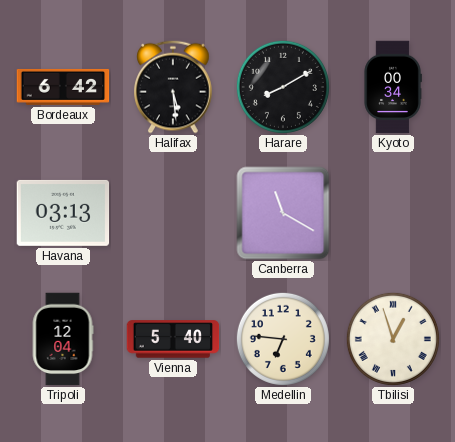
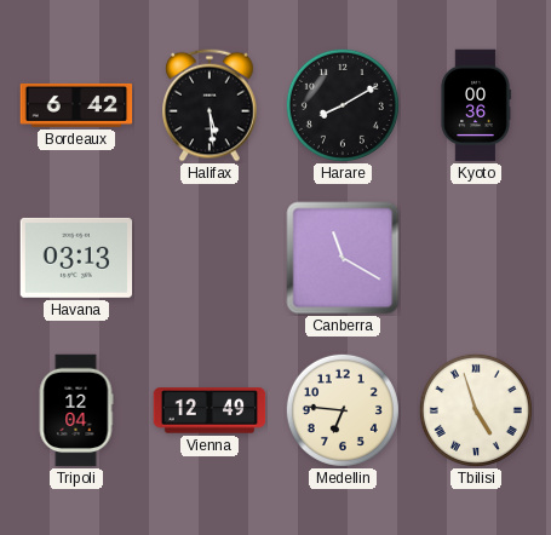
Kyoto: 00:34 -> 00:36
Vienna: 5:40 -> 12:49
Tbilisi: 12:57 -> 4:57
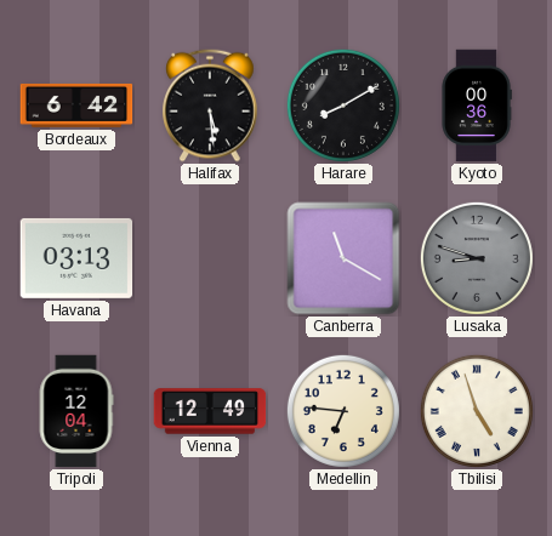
Lusaka: none -> 8:48
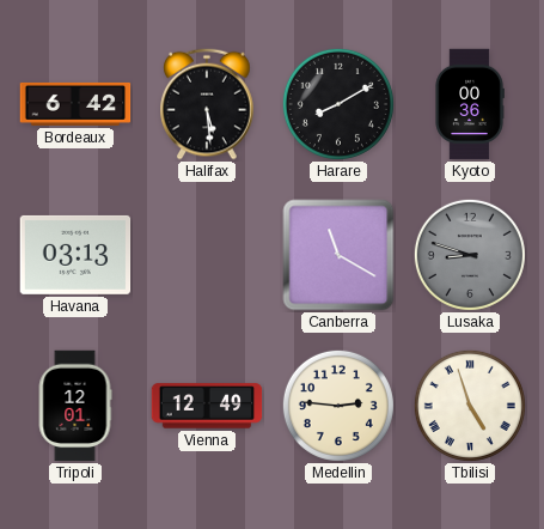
Tripoli: 12:04 -> 12:01
Medellin: 6:46 -> 2:46
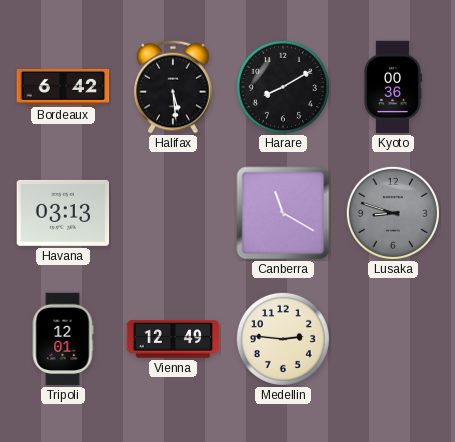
Tbilisi: 4:57 -> none
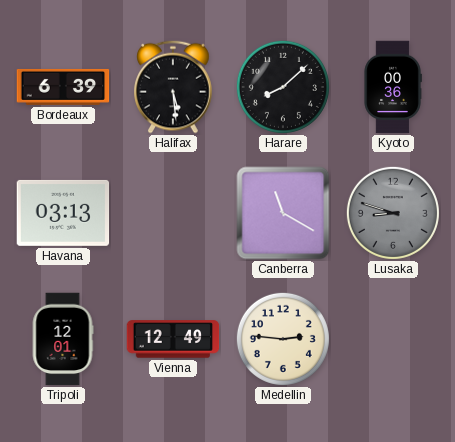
Bordeaux: 6:42 -> 6:39
Harare: 8:10 -> 8:08
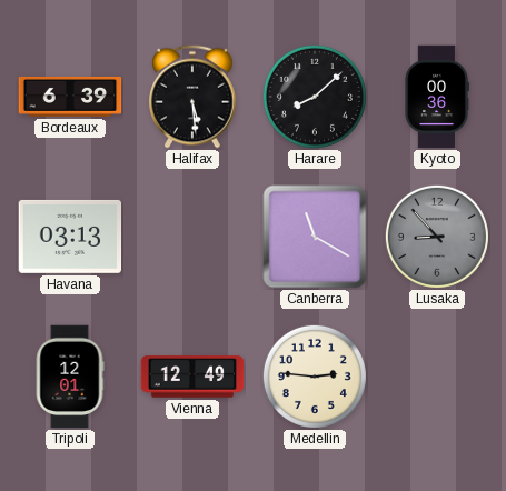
Lusaka: 8:48 -> 8:53
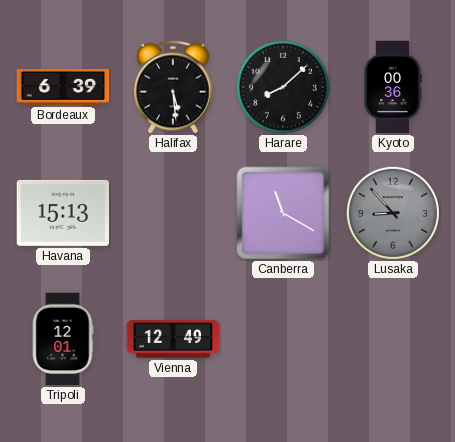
Havana: 03:13 -> 15:13
Medellin: 2:46 -> none
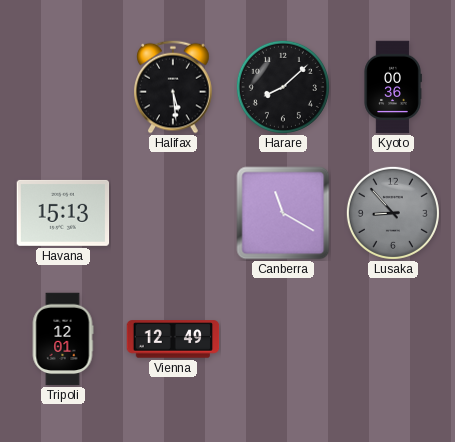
Bordeaux: 6:39 -> none
